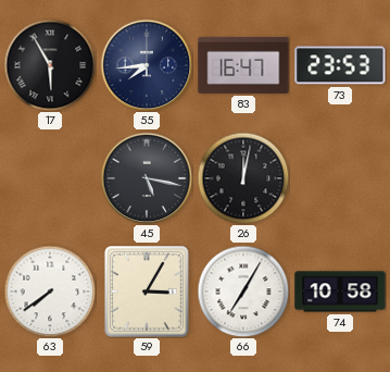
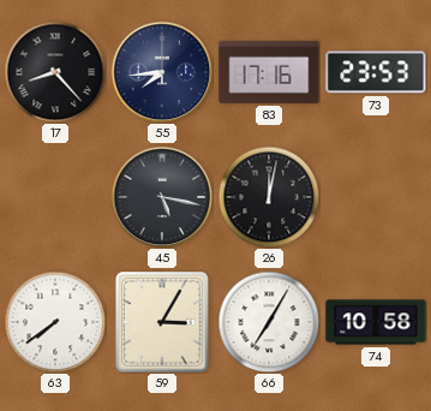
17: 5:55 -> 8:23
83: 16:47 -> 17:16
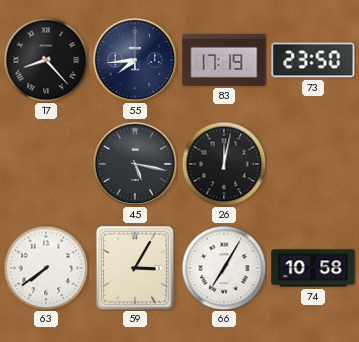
83: 17:16 -> 17:19
73: 23:53 -> 23:50
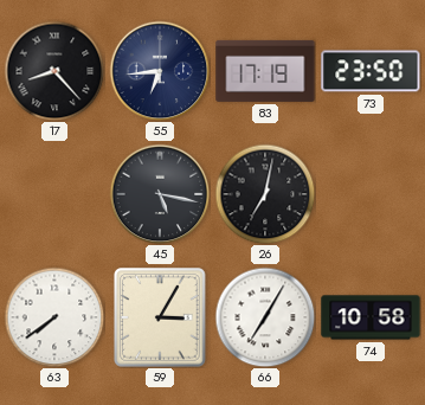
55: 7:44 -> 6:44
26: 12:02 -> 7:02
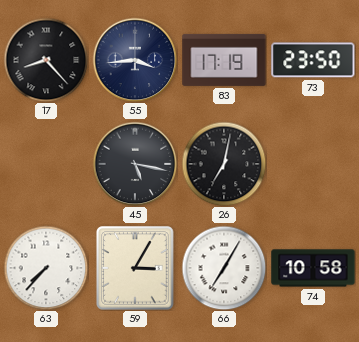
55: 6:44 -> 3:44
63: 7:39 -> 7:37
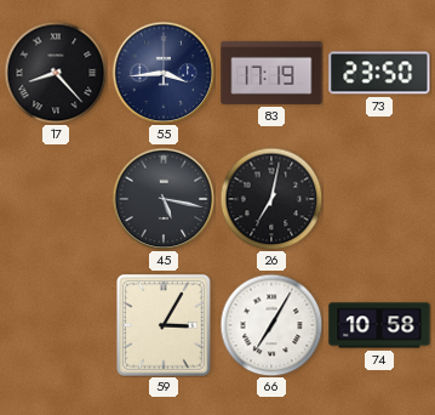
63: 7:37 -> none
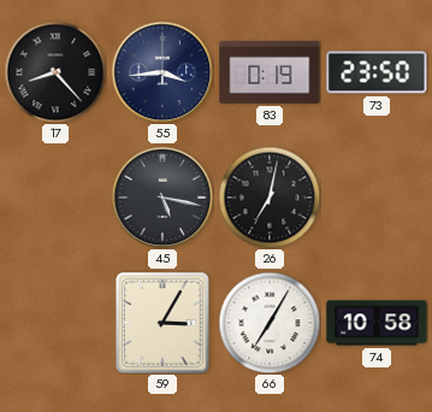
83: 17:19 -> 0:19
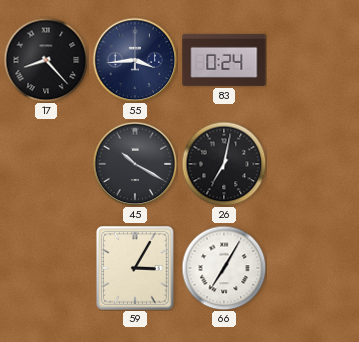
83: 0:19 -> 0:24
73: 23:50 -> none
45: 5:17 -> 10:20
74: 10:58 -> none
